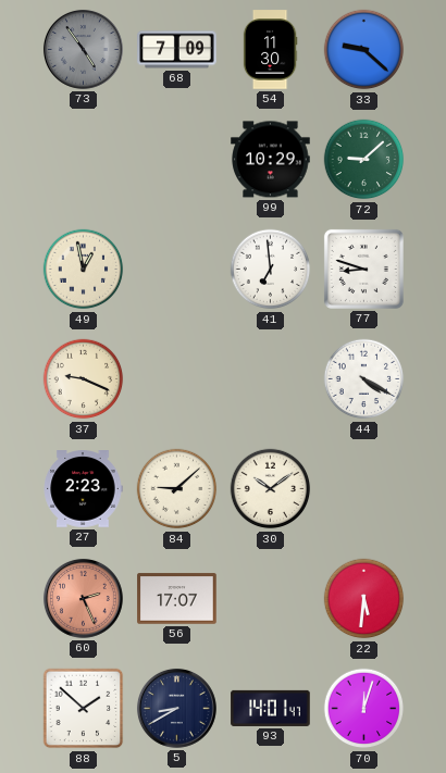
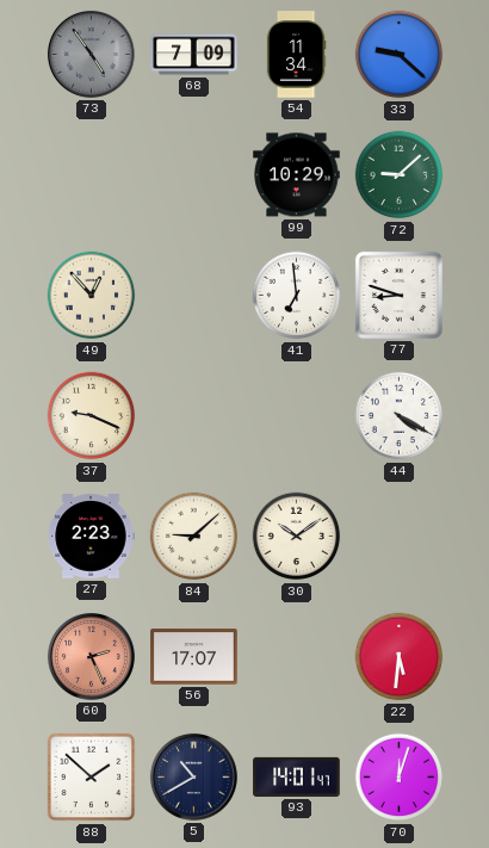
54: 11:30 -> 11:34
49: 12:58 -> 12:53
5: 8:40 -> 10:40
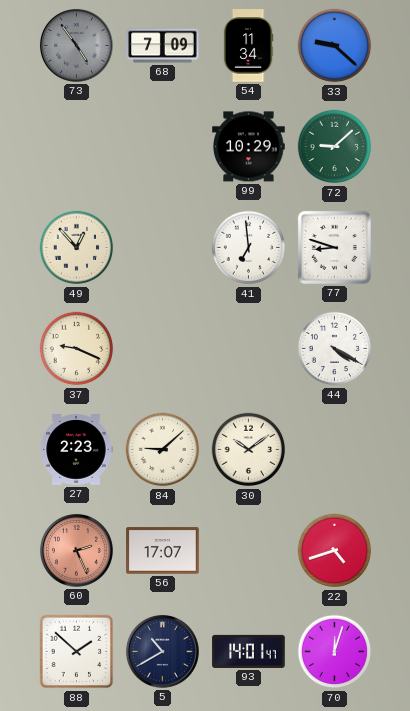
22: 5:31 -> 4:42
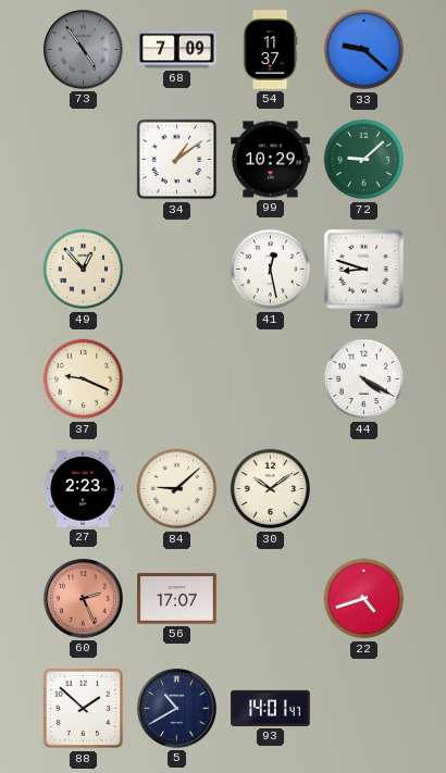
54: 11:34 -> 11:37
34: none -> 1:09
41: 6:59 -> 12:28
70: 12:03 -> none
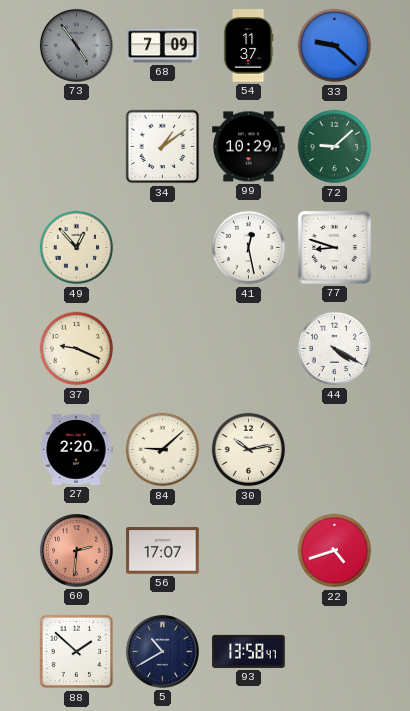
27: 2:23 -> 2:20
30: 10:09 -> 10:13
60: 2:26 -> 2:31
93: 14:01 -> 13:58
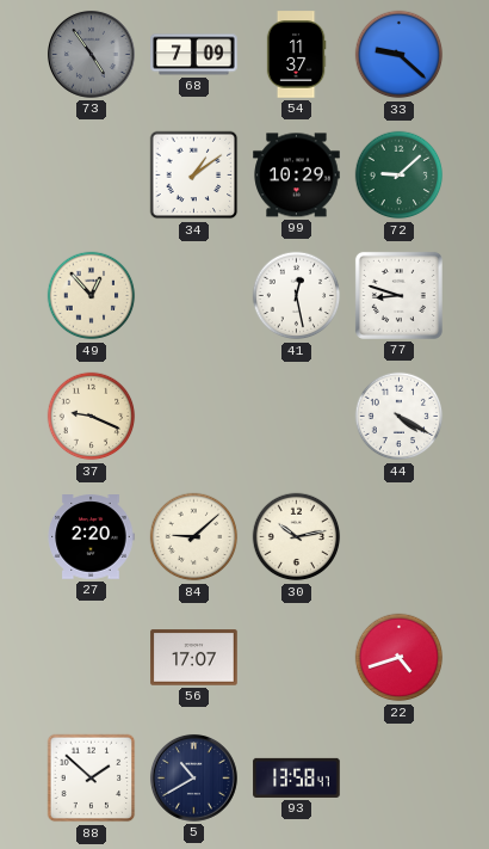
60: 2:31 -> none
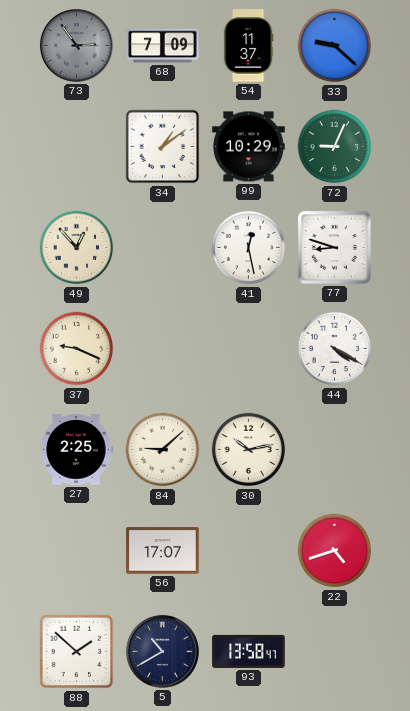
73: 4:54 -> 2:54
72: 9:08 -> 9:04
27: 2:20 -> 2:25
